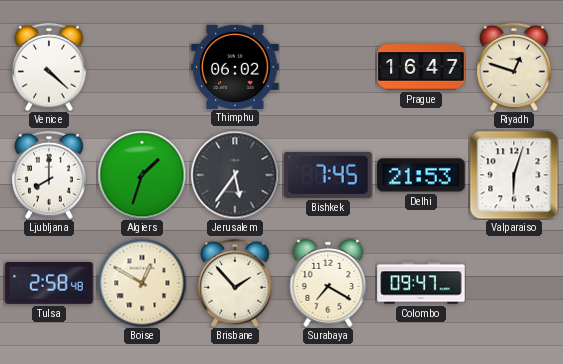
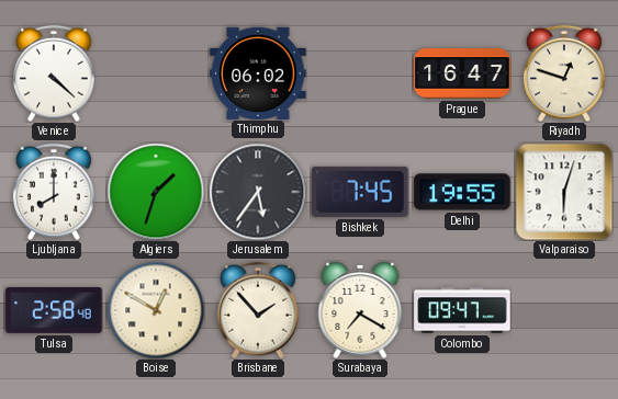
Delhi: 21:53 -> 19:55
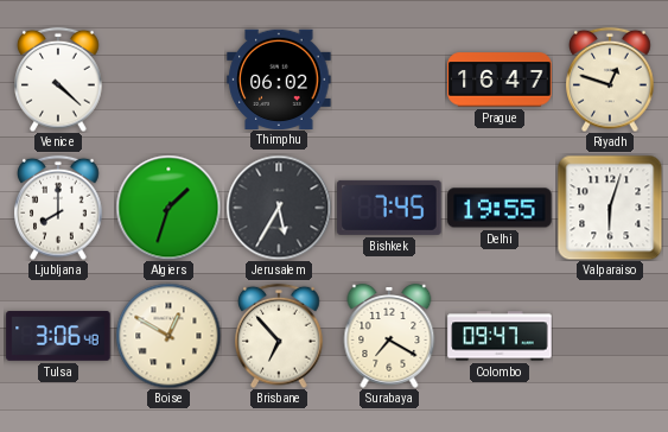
Jerusalem: 5:36 -> 5:35
Tulsa: 2:58 -> 3:06
Brisbane: 1:53 -> 6:53
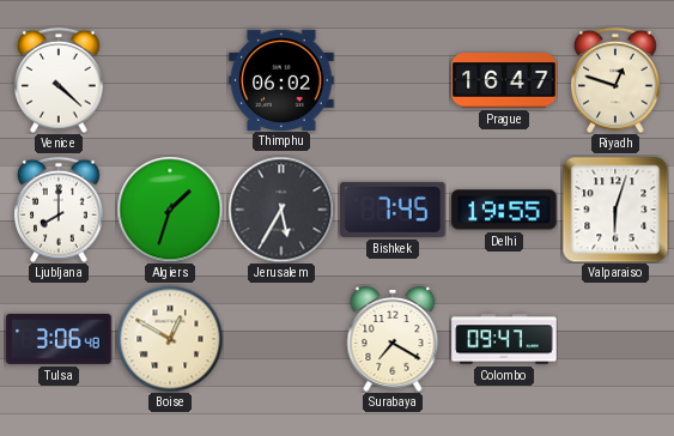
Brisbane: 6:53 -> none
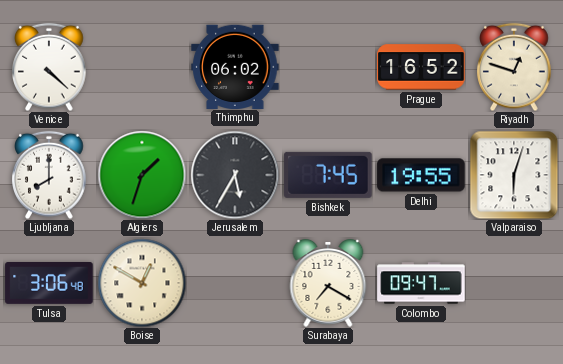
Prague: 16:47 -> 16:52
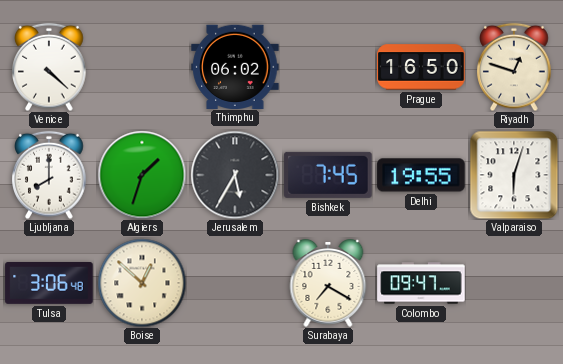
Prague: 16:52 -> 16:50
Boise: 12:50 -> 12:52
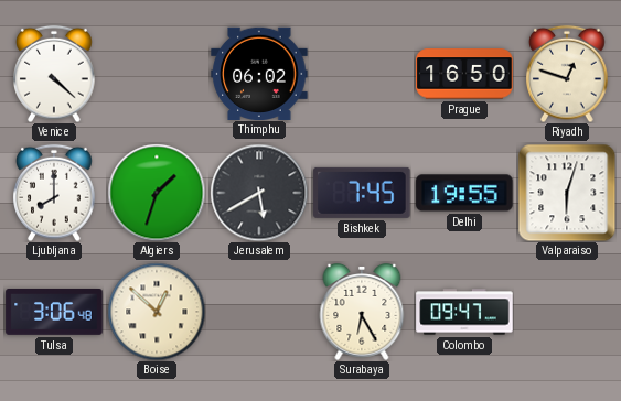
Jerusalem: 5:35 -> 5:40
Surabaya: 7:20 -> 6:25
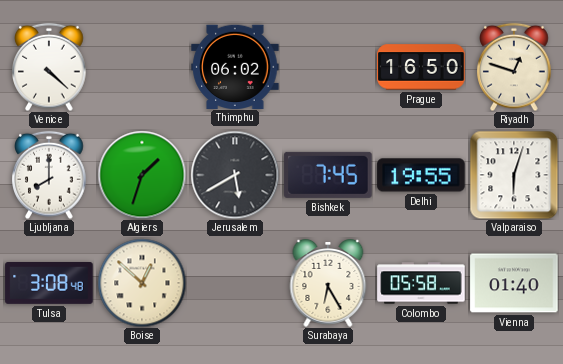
Tulsa: 3:06 -> 3:08
Colombo: 09:47 -> 05:58
Vienna: none -> 01:40
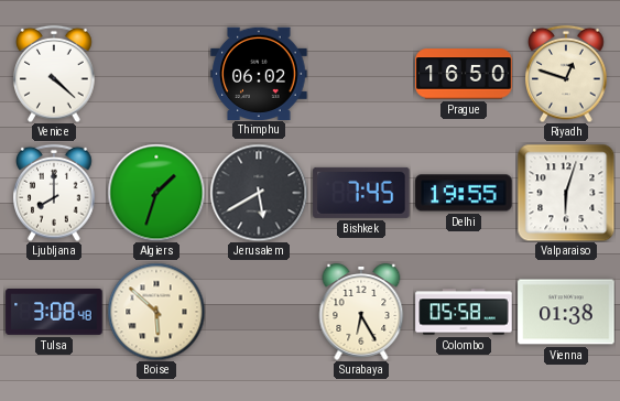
Boise: 12:52 -> 5:52
Vienna: 01:40 -> 01:38
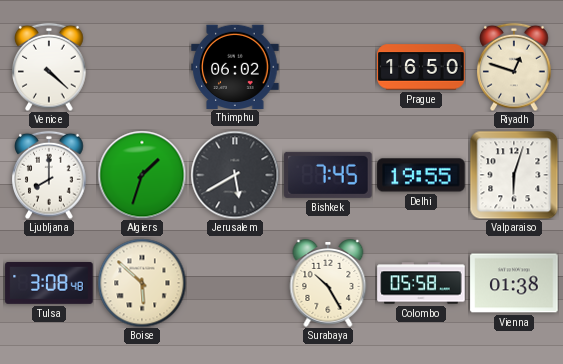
Surabaya: 6:25 -> 10:25
